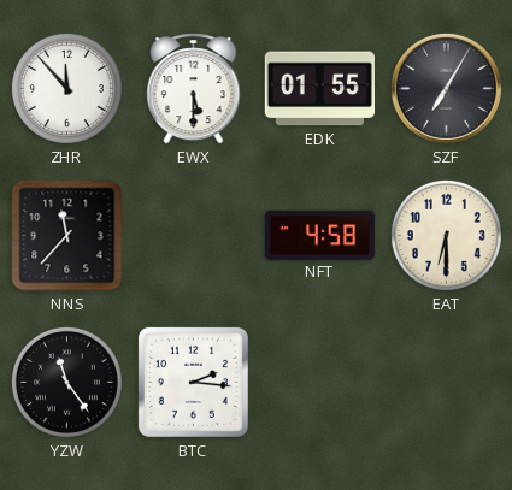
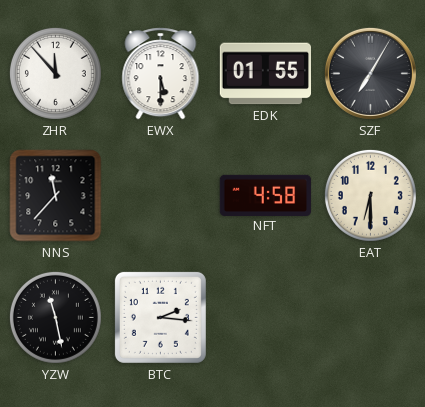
YZW: 11:24 -> 11:28
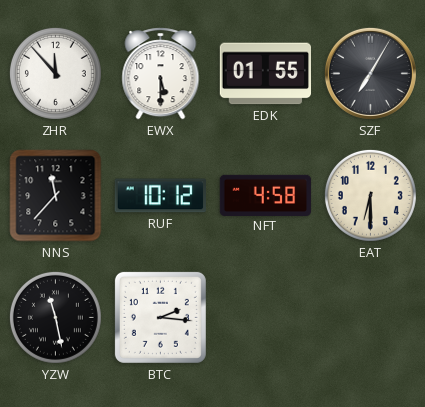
RUF: none -> 10:12
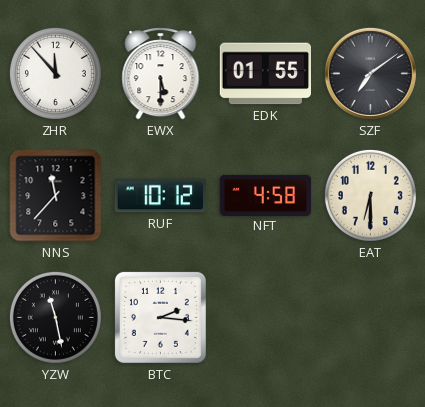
SZF: 7:05 -> 7:09
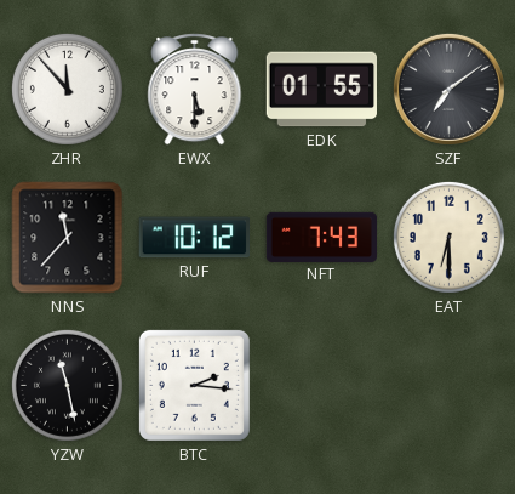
NFT: 4:58 -> 7:43
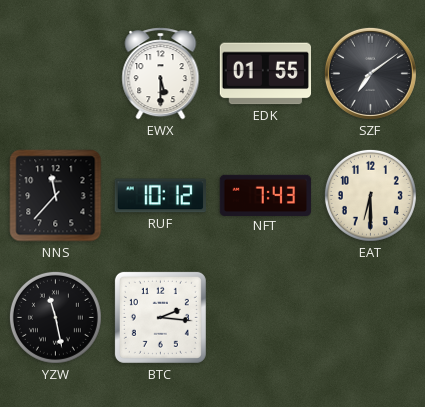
ZHR: 11:53 -> none
